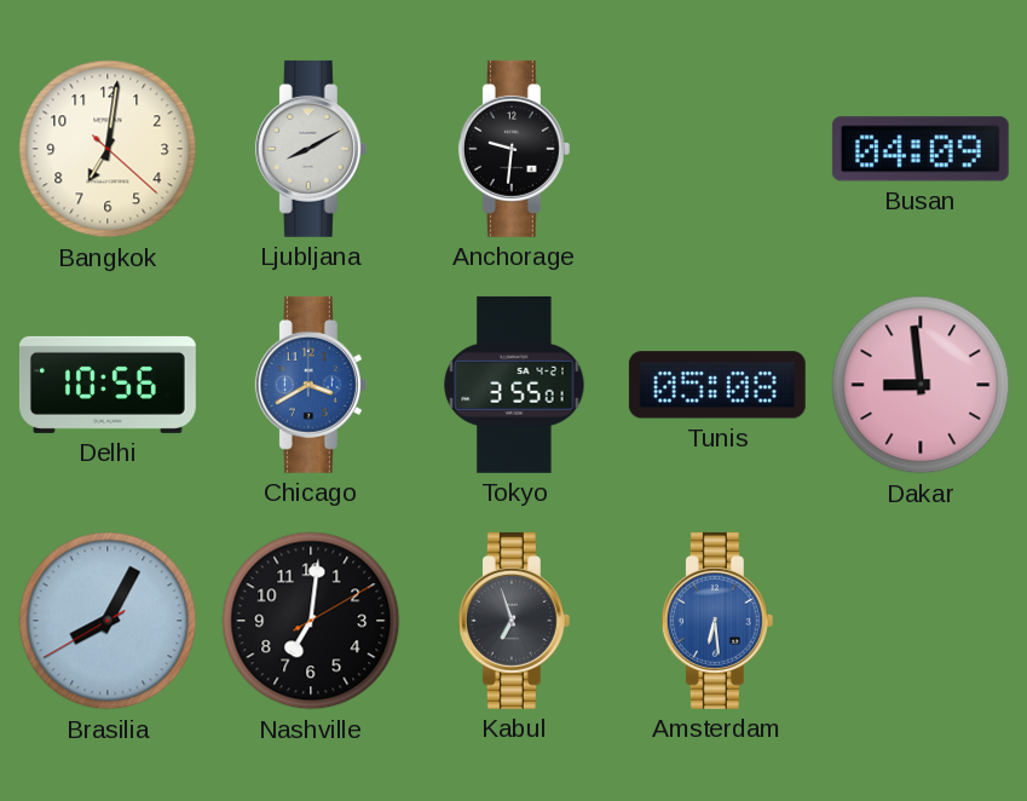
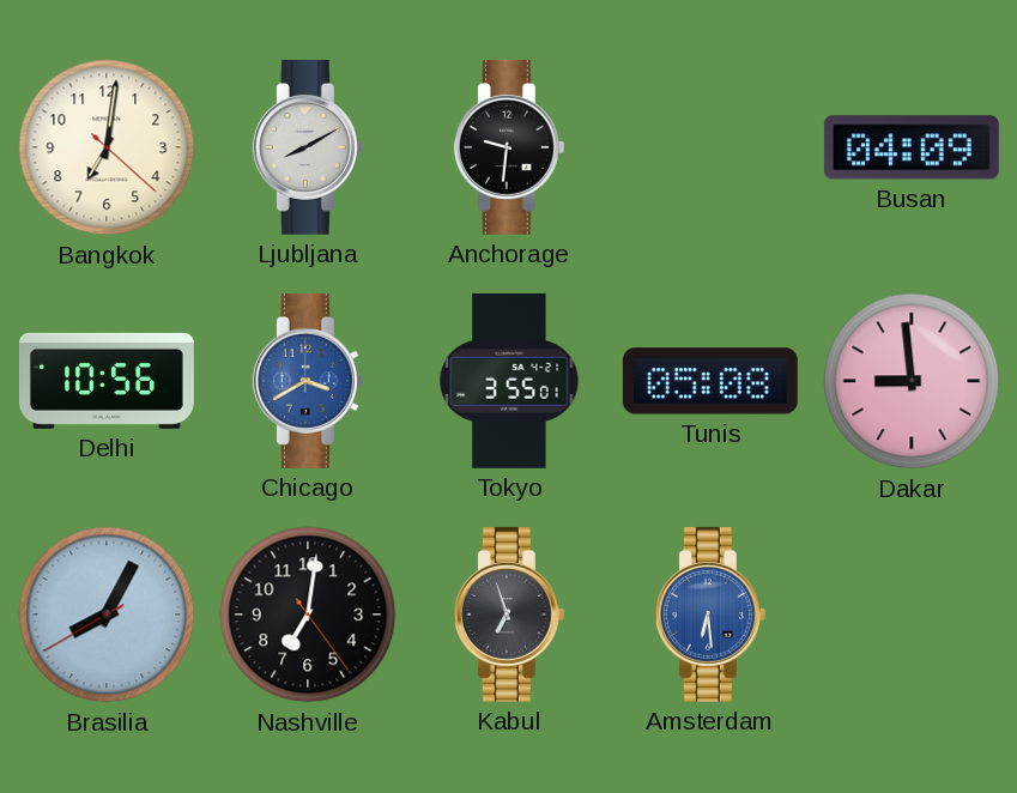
Nashville: 7:01:10 -> 7:01:24
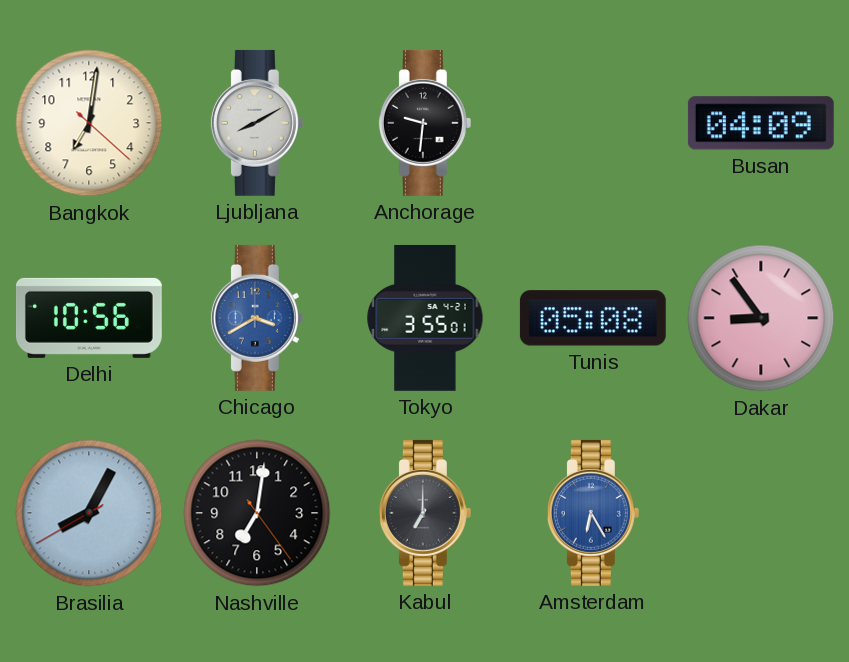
Dakar: 8:59 -> 8:54
Kabul: 6:57 -> 7:00
Amsterdam: 6:29 -> 6:25
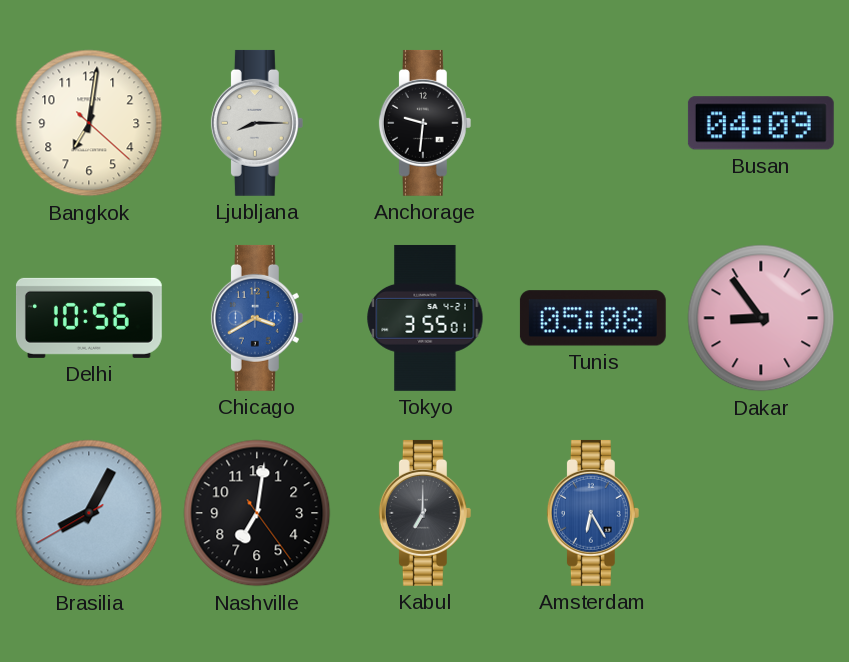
Ljubljana: 8:10 -> 8:15
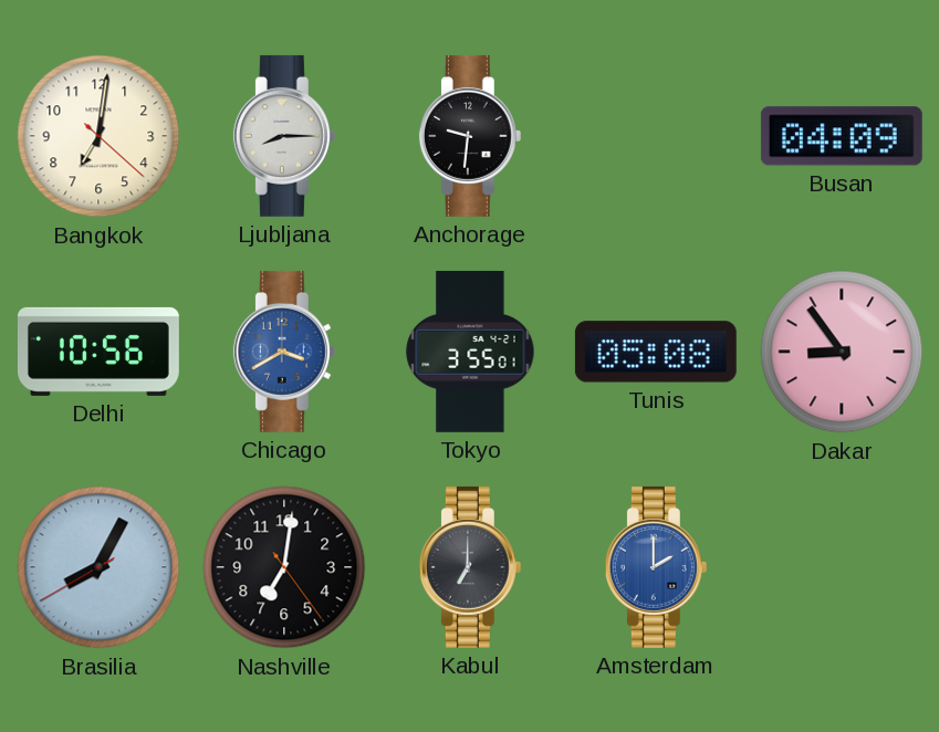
Amsterdam: 6:25 -> 2:00
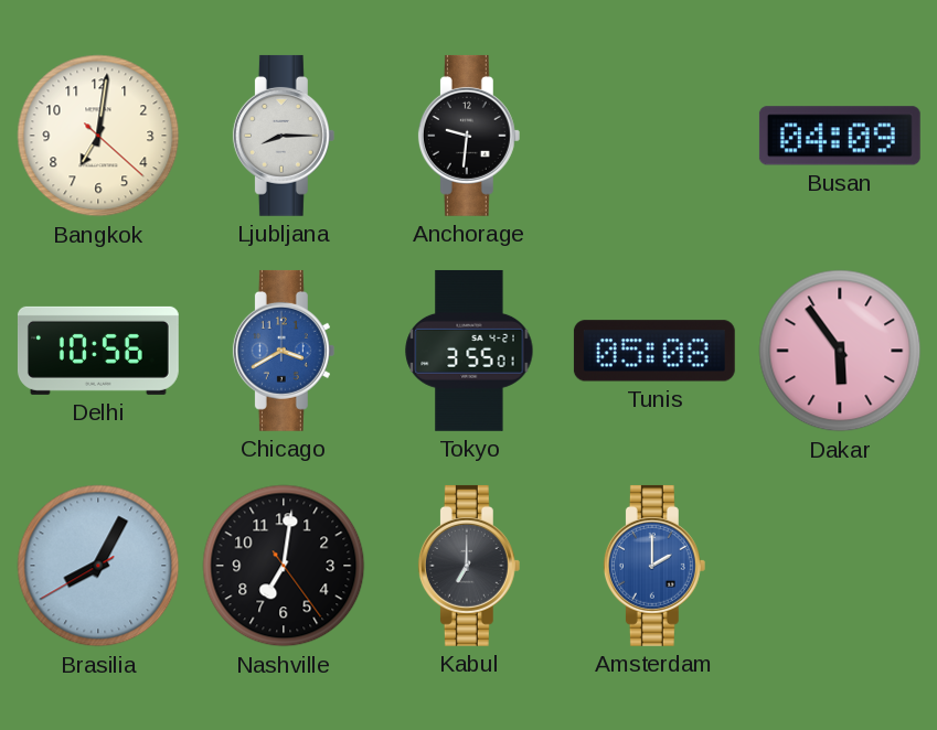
Dakar: 8:54 -> 5:54
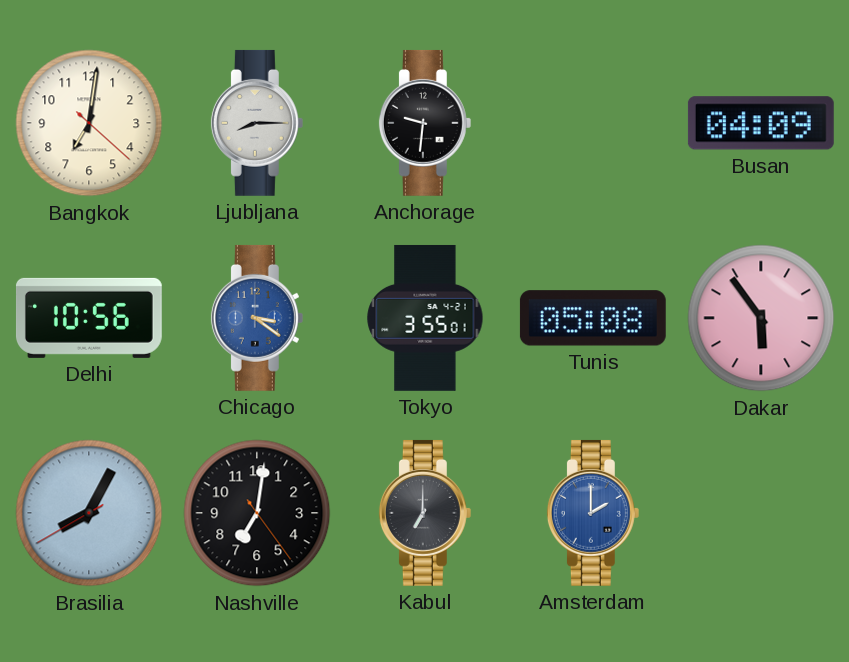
Chicago: 3:40 -> 3:21
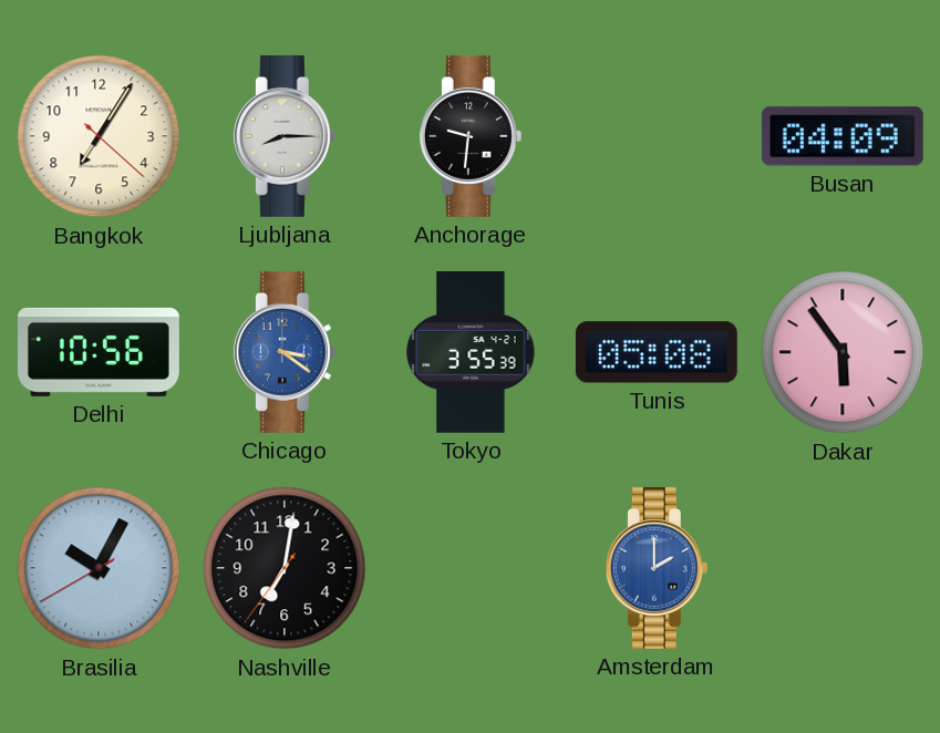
Bangkok: 7:01 -> 7:05
Tokyo: 3:55:01 -> 3:55:39
Brasilia: 8:04 -> 10:04
Nashville: 7:01:24 -> 7:01:36
Kabul: 7:00 -> none
